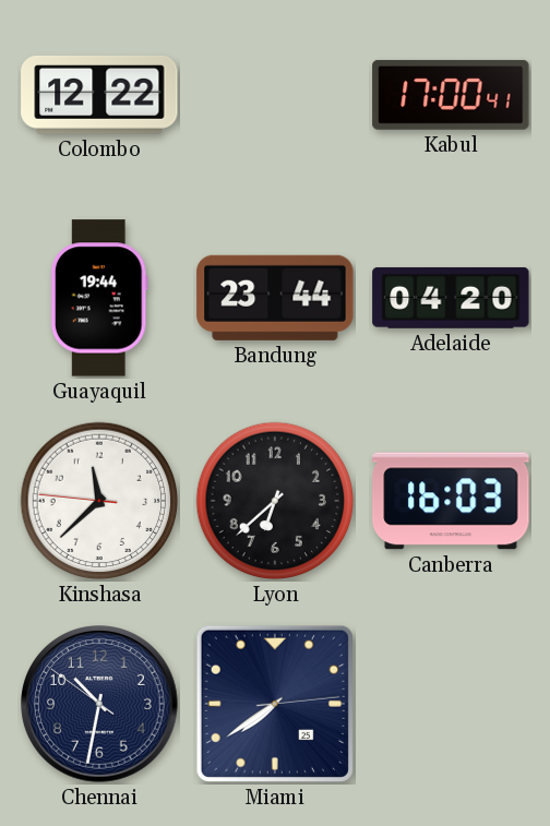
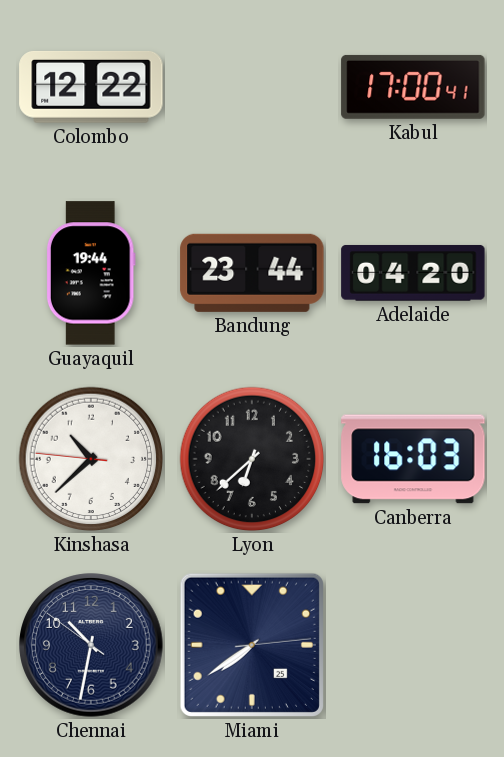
Kinshasa: 11:37 -> 10:37
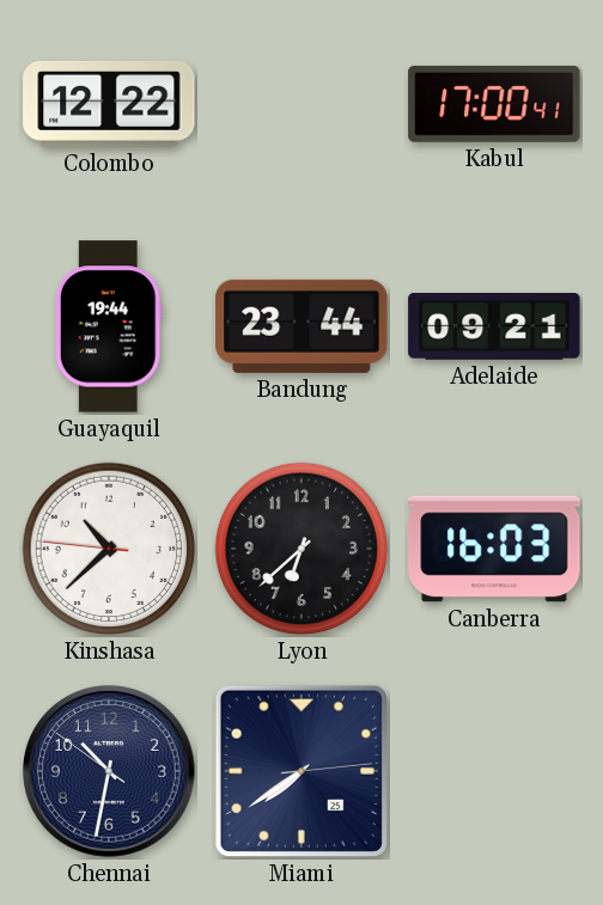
Adelaide: 04:20 -> 09:21
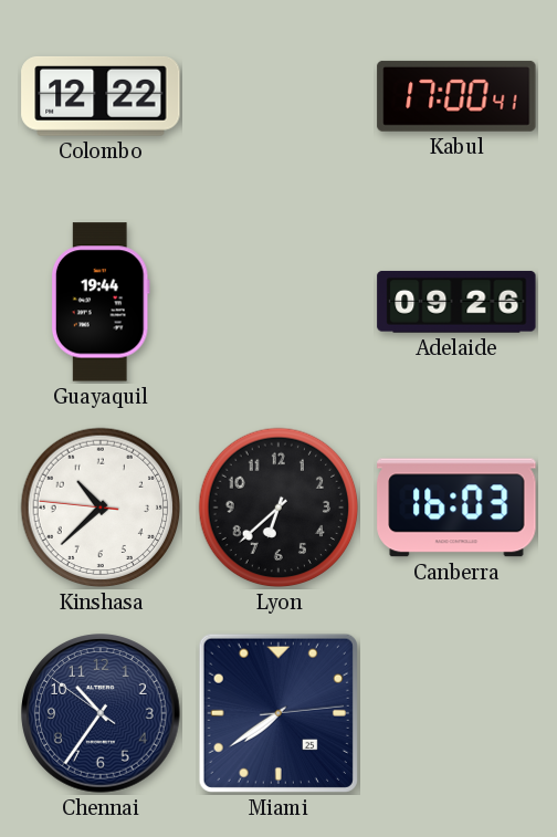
Bandung: 23:44 -> none
Adelaide: 09:21 -> 09:26
Chennai: 10:31 -> 10:35
